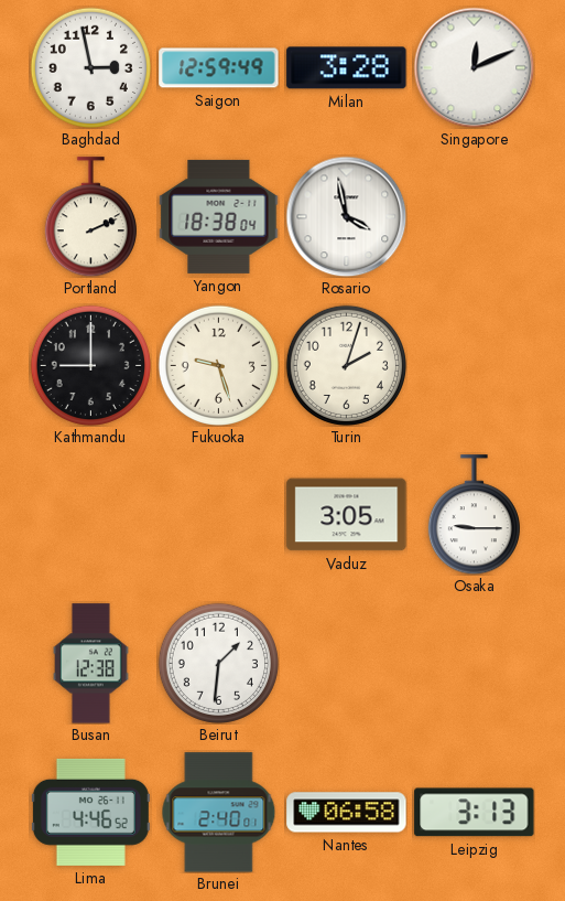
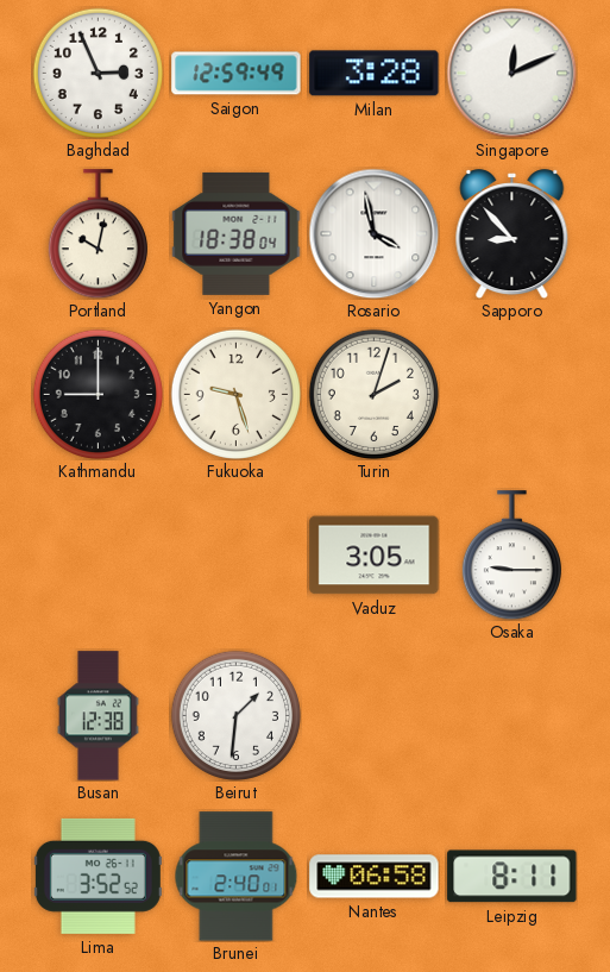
Baghdad: 2:58 -> 2:56
Portland: 2:11 -> 10:02
Sapporo: none -> 8:53
Lima: 4:46 -> 3:52
Leipzig: 3:13 -> 8:11
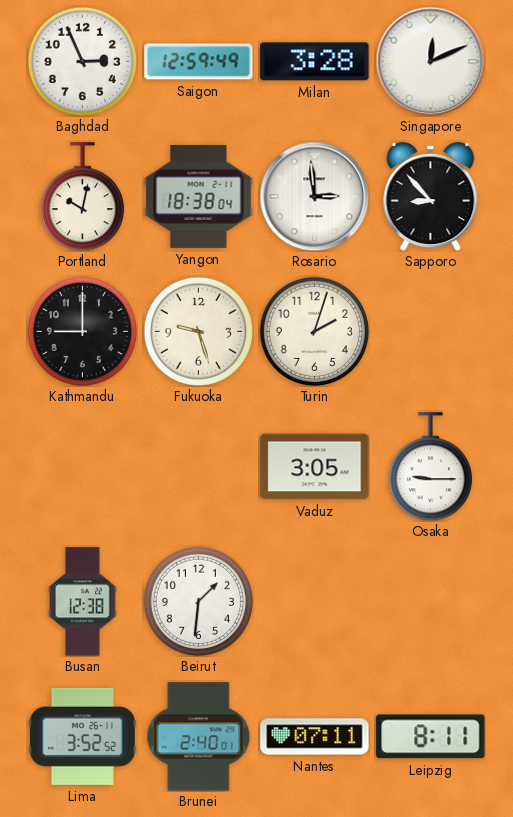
Rosario: 3:58 -> 2:59
Nantes: 06:58 -> 07:11
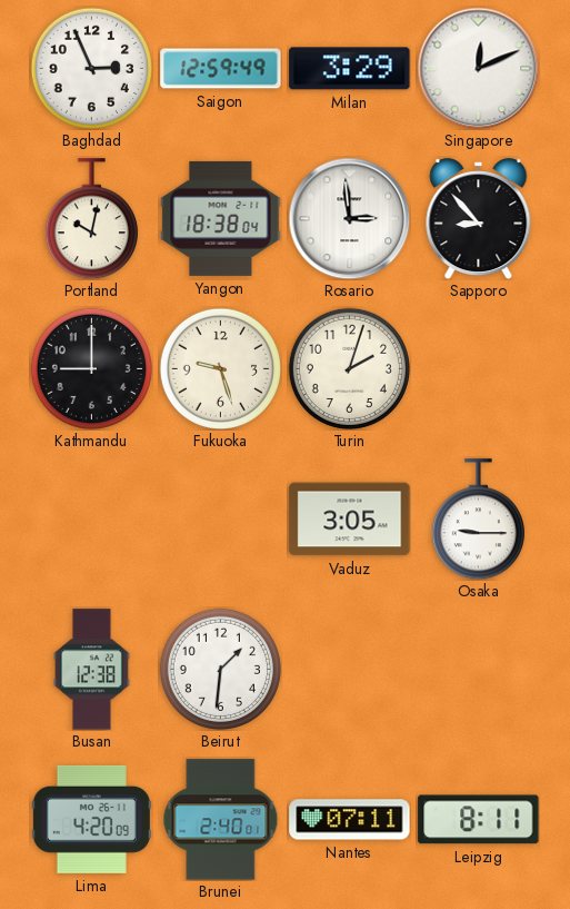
Milan: 3:28 -> 3:29
Lima: 3:52 -> 4:20
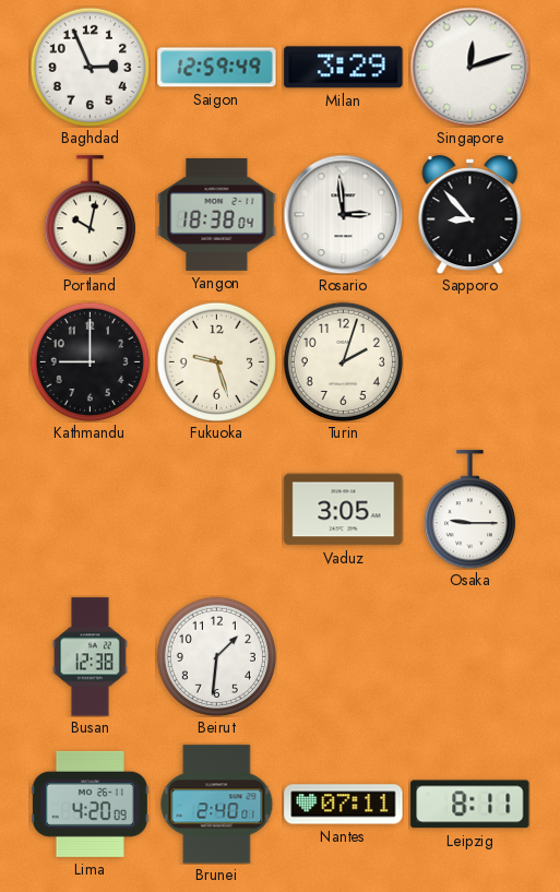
Singapore: 12:11 -> 12:12
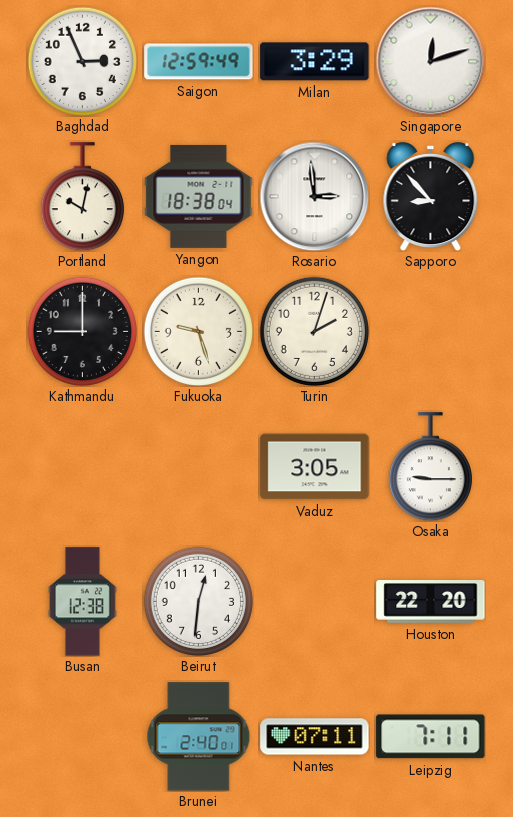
Beirut: 1:31 -> 12:31
Houston: none -> 22:20
Lima: 4:20 -> none
Leipzig: 8:11 -> 7:11
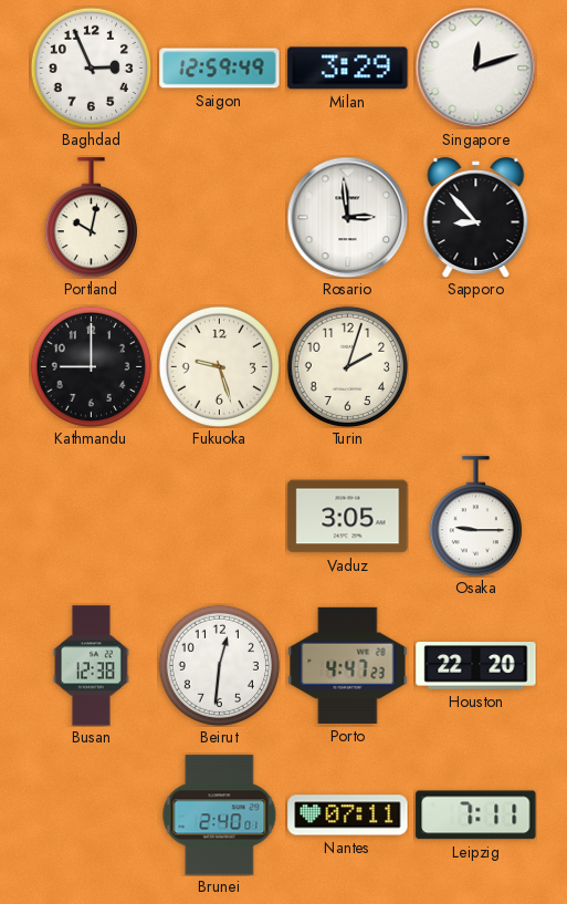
Yangon: 18:38 -> none
Porto: none -> 4:47
